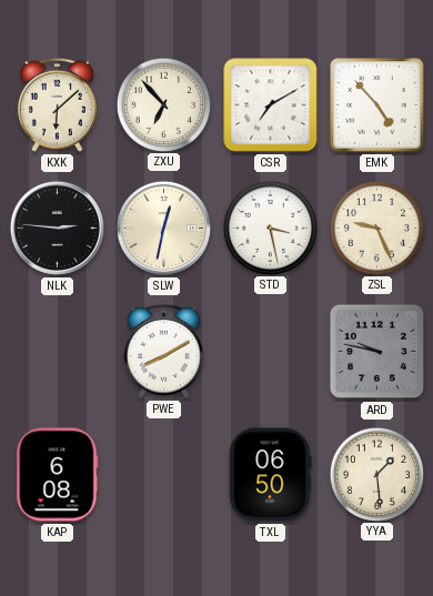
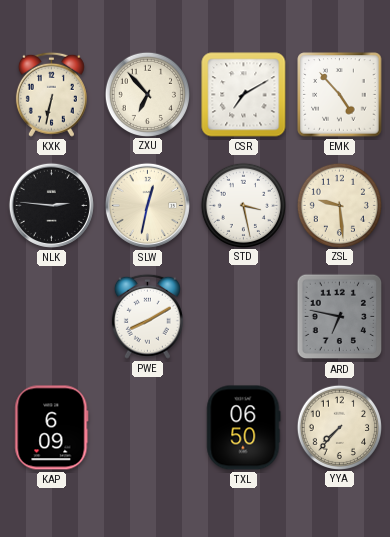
KXK: 6:08 -> 6:32
ZSL: 9:26 -> 9:29
ARD: 9:47 -> 6:47
KAP: 6:08 -> 6:09
YYA: 1:29 -> 7:37
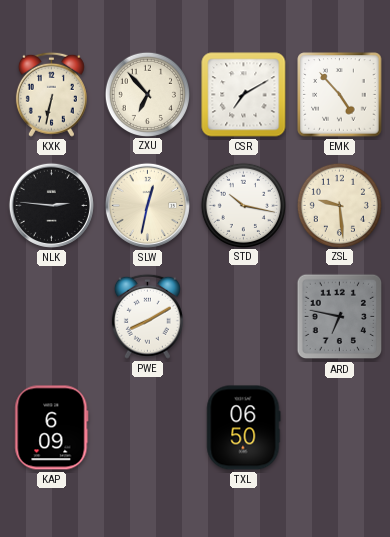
STD: 3:28 -> 10:17
YYA: 7:37 -> none
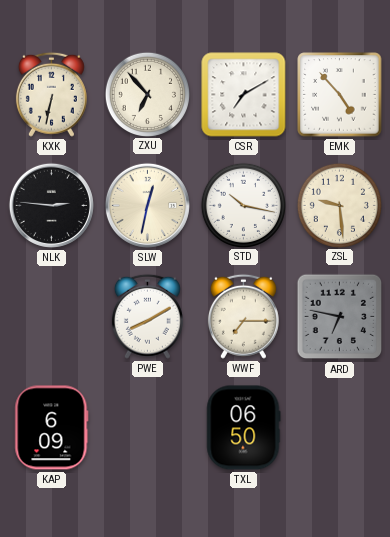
WWF: none -> 7:15
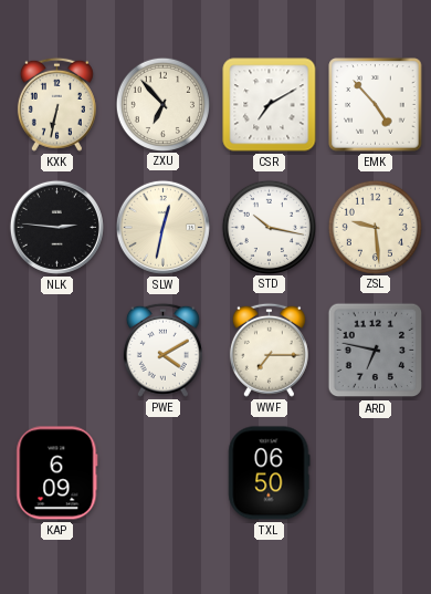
PWE: 8:10 -> 4:10
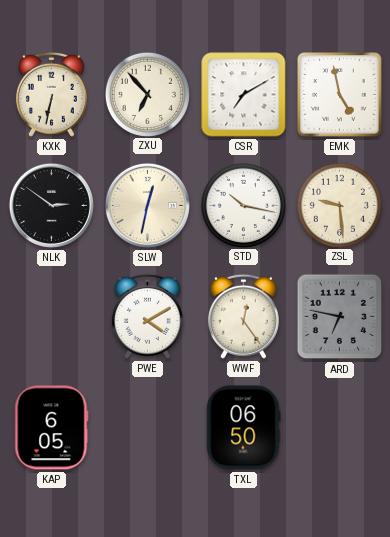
EMK: 4:53 -> 4:58
NLK: 2:46 -> 2:51
WWF: 7:15 -> 12:24
KAP: 6:09 -> 6:05
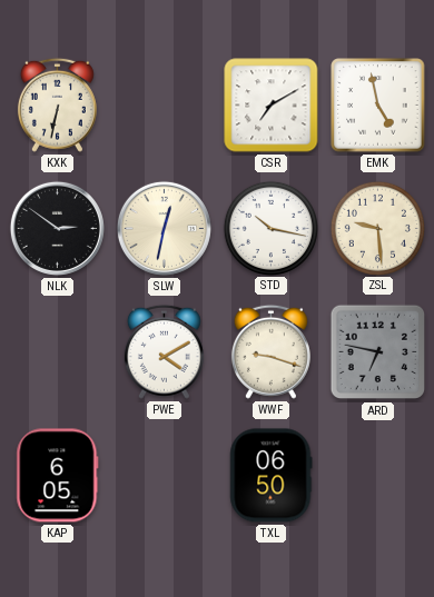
ZXU: 6:53 -> none
WWF: 12:24 -> 9:18
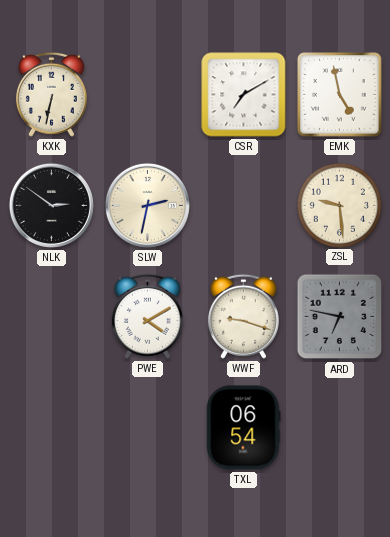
SLW: 12:32 -> 2:32
STD: 10:17 -> none
KAP: 6:05 -> none
TXL: 06:50 -> 06:54
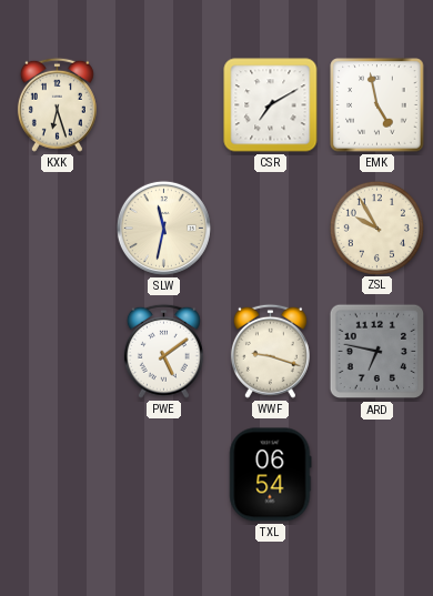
KXK: 6:32 -> 6:27
NLK: 2:51 -> none
SLW: 2:32 -> 11:32
ZSL: 9:29 -> 9:55
PWE: 4:10 -> 5:09
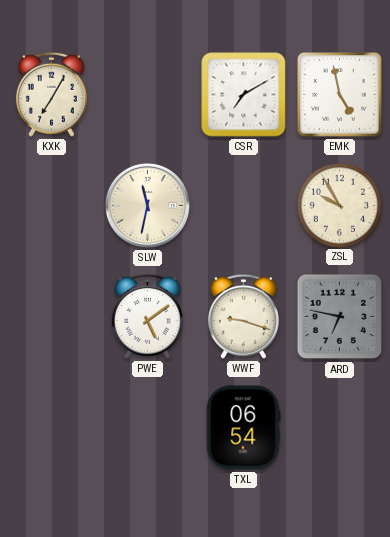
KXK: 6:27 -> 7:05
